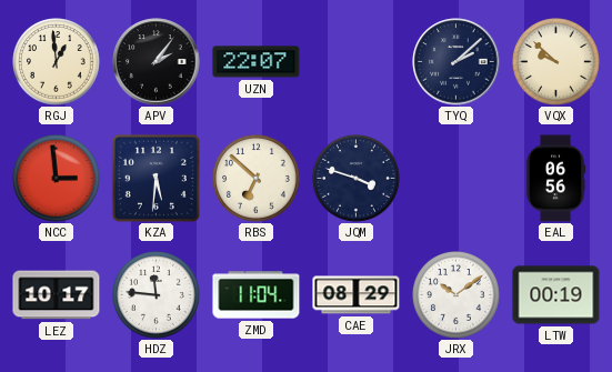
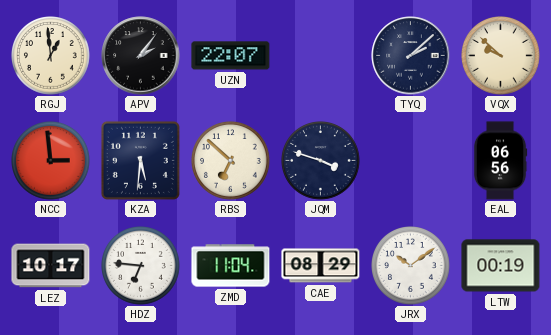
HDZ: 11:46 -> 6:46
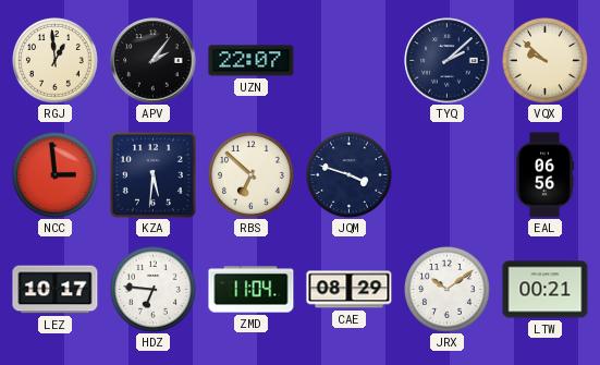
LTW: 00:19 -> 00:21
